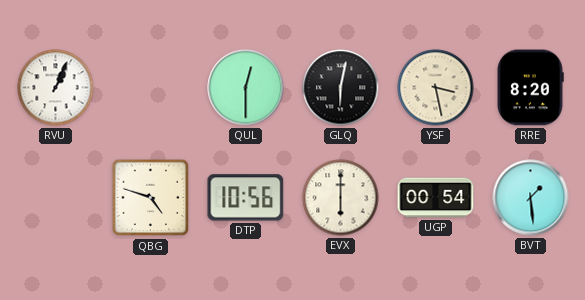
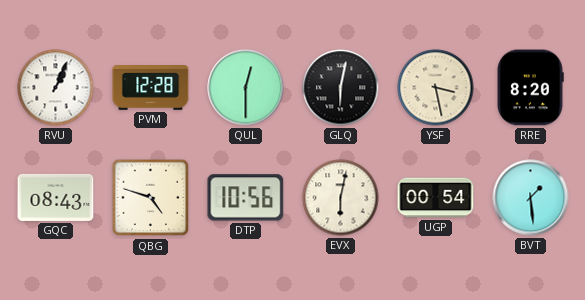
PVM: none -> 12:28
GQC: none -> 08:43
EVX: 6:00 -> 6:02
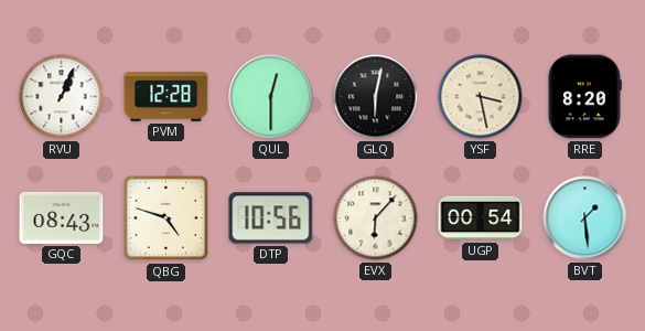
EVX: 6:02 -> 6:07
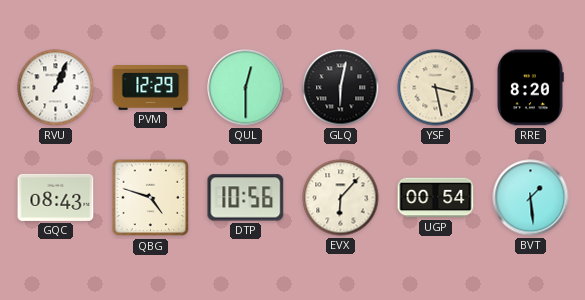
PVM: 12:28 -> 12:29
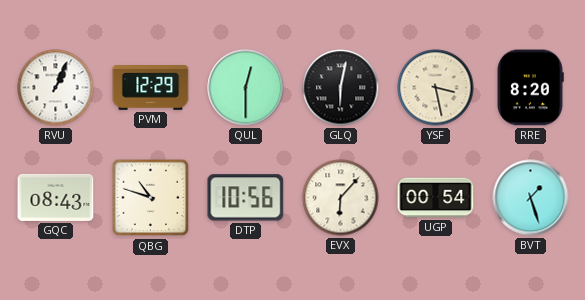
QBG: 4:48 -> 10:48
BVT: 1:29 -> 1:27
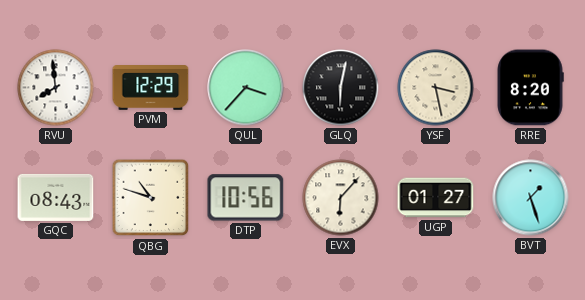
RVU: 1:04 -> 7:59
QUL: 12:30 -> 3:37
UGP: 00:54 -> 01:27
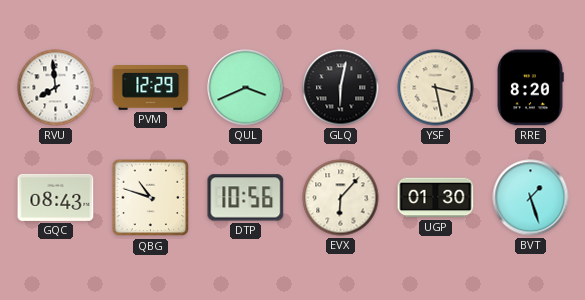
QUL: 3:37 -> 3:41
UGP: 01:27 -> 01:30
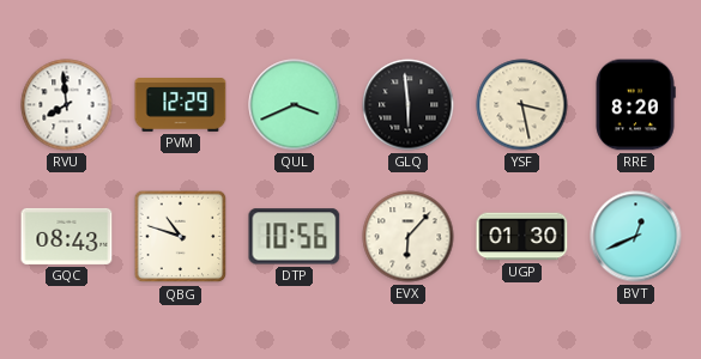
GLQ: 6:02 -> 5:59
BVT: 1:27 -> 12:41
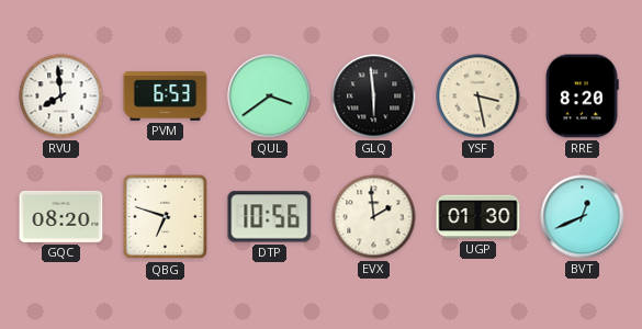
PVM: 12:29 -> 6:53
QUL: 3:41 -> 3:39
GQC: 08:43 -> 08:20
QBG: 10:48 -> 6:48
EVX: 6:07 -> 1:59
